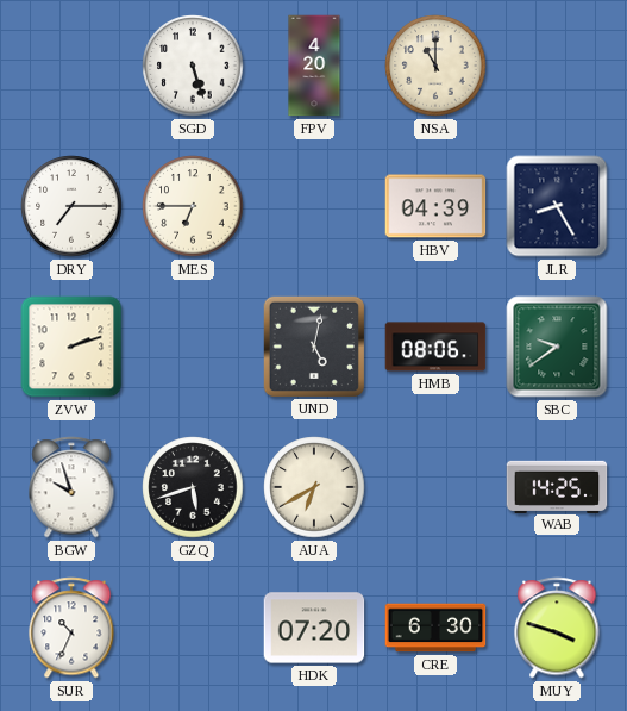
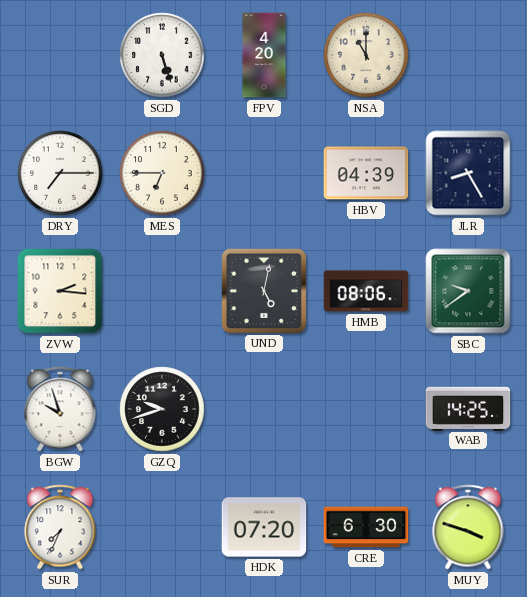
ZVW: 2:12 -> 2:16
GZQ: 5:42 -> 9:42
AUA: 6:40 -> none
SUR: 10:34 -> 7:34
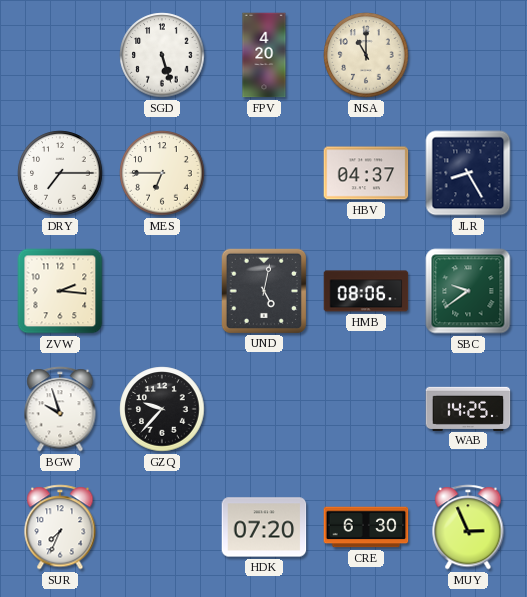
HBV: 04:39 -> 04:37
GZQ: 9:42 -> 9:37
MUY: 3:48 -> 2:56
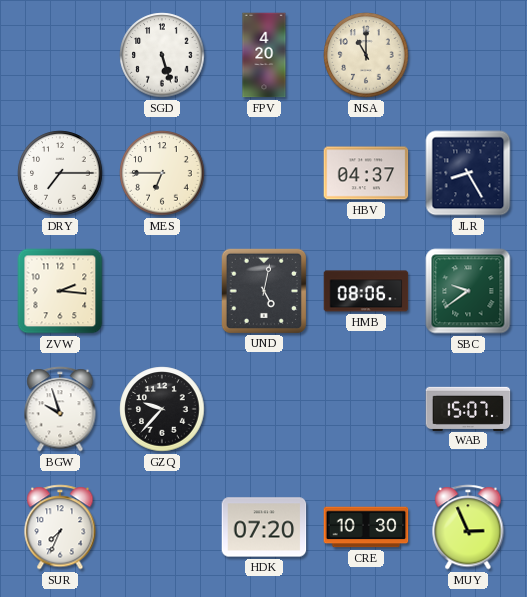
WAB: 14:25 -> 15:07
CRE: 6:30 -> 10:30
